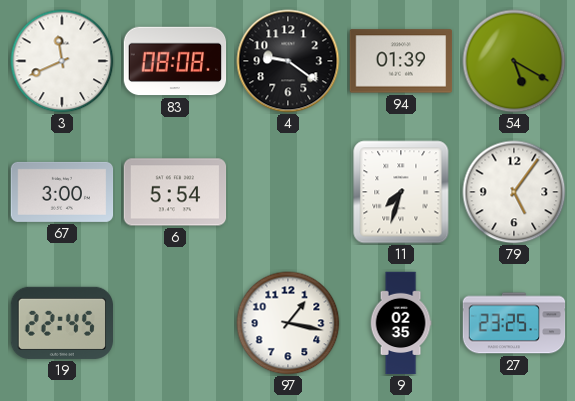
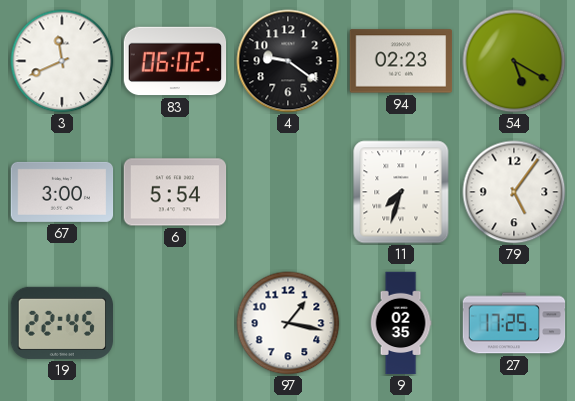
83: 08:08 -> 06:02
94: 01:39 -> 02:23
27: 23:25 -> 17:25
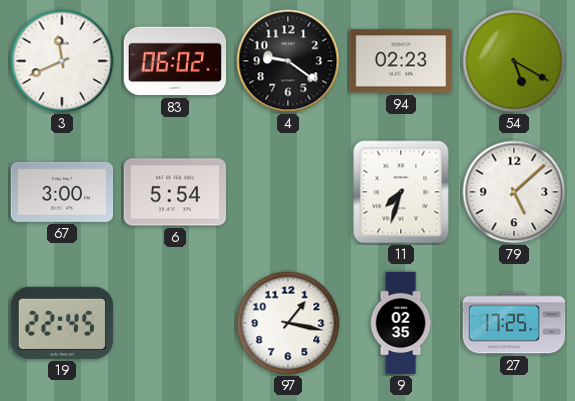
79: 5:06 -> 5:08
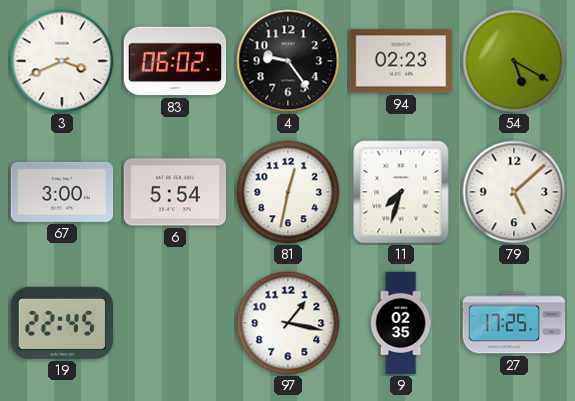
3: 11:41 -> 3:41
4: 9:21 -> 9:24
81: none -> 12:32
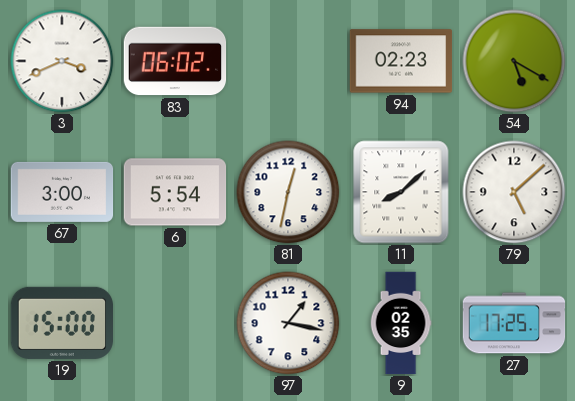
4: 9:24 -> none
11: 7:33 -> 8:08
19: 22:45 -> 15:00
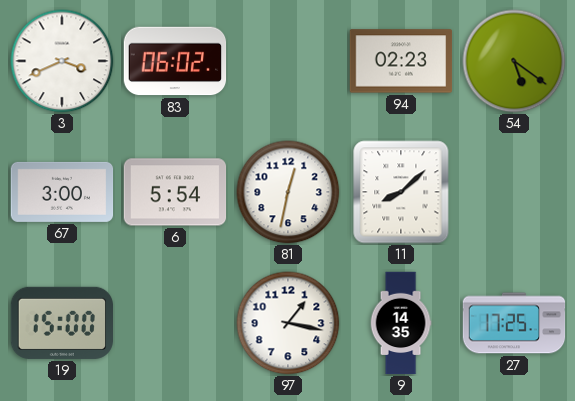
54: 5:20 -> 5:21
79: 5:08 -> none
9: 02:35 -> 14:35
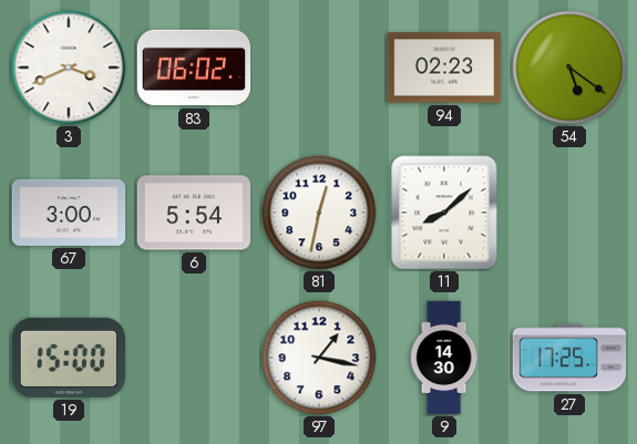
9: 14:35 -> 14:30
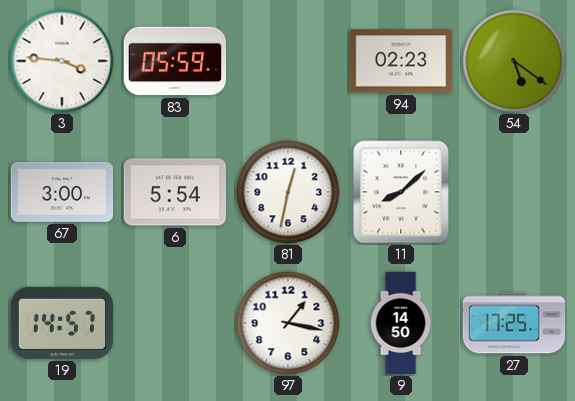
3: 3:41 -> 3:46
83: 06:02 -> 05:59
19: 15:00 -> 14:57
9: 14:30 -> 14:50
